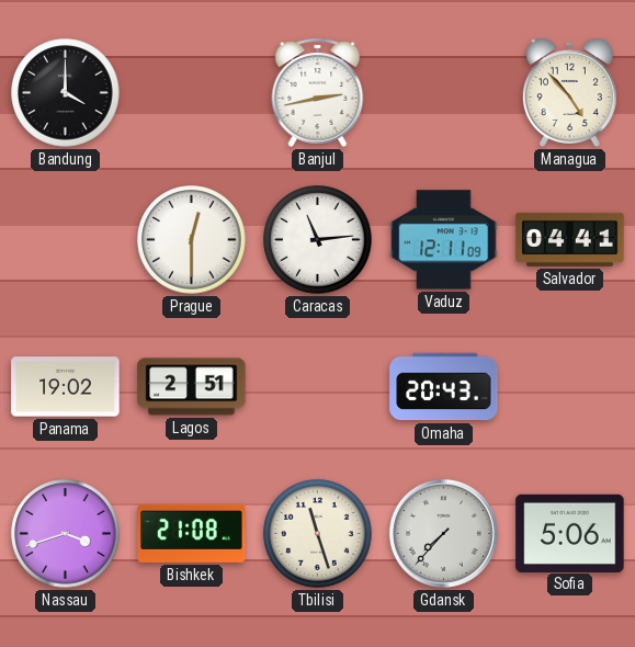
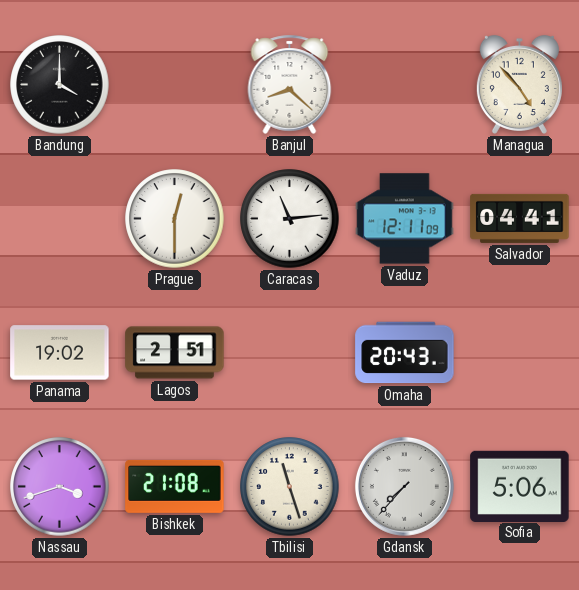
Banjul: 2:43 -> 8:22
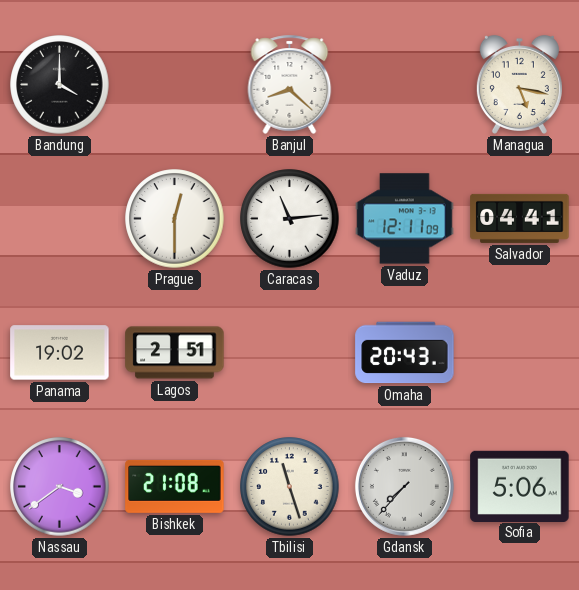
Managua: 4:53 -> 5:17
Nassau: 3:42 -> 3:39
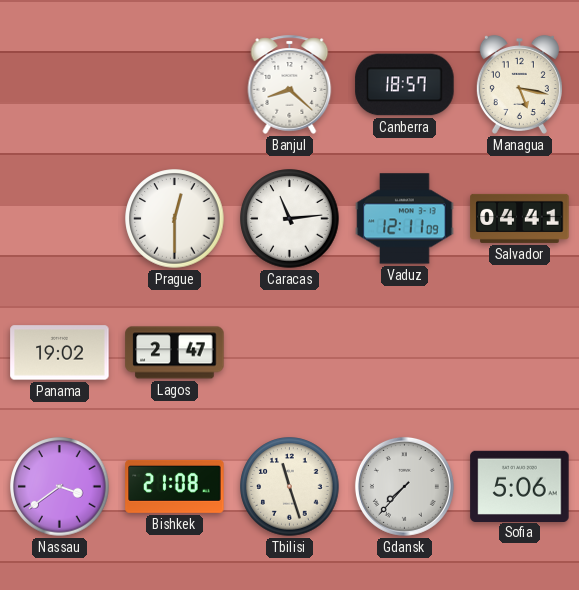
Bandung: 4:00 -> none
Canberra: none -> 18:57
Lagos: 2:51 -> 2:47
Omaha: 20:43 -> none
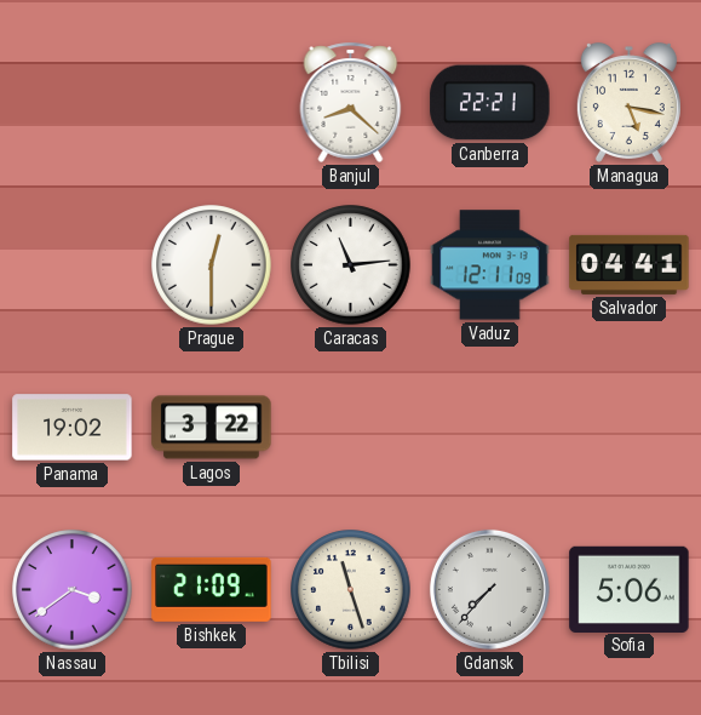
Canberra: 18:57 -> 22:21
Lagos: 2:47 -> 3:22
Bishkek: 21:08 -> 21:09
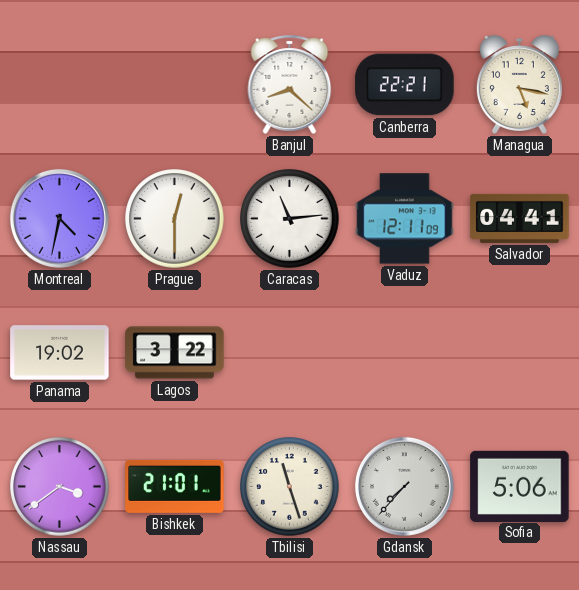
Montreal: none -> 4:32
Bishkek: 21:09 -> 21:01
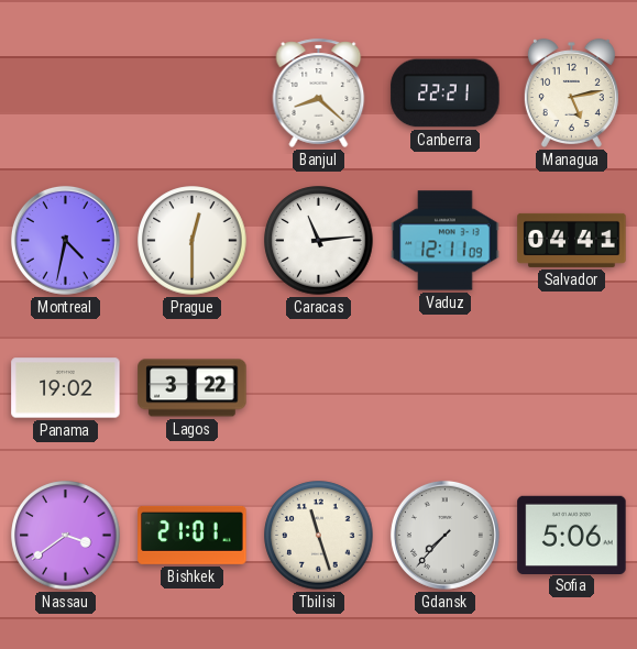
Managua: 5:17 -> 5:13
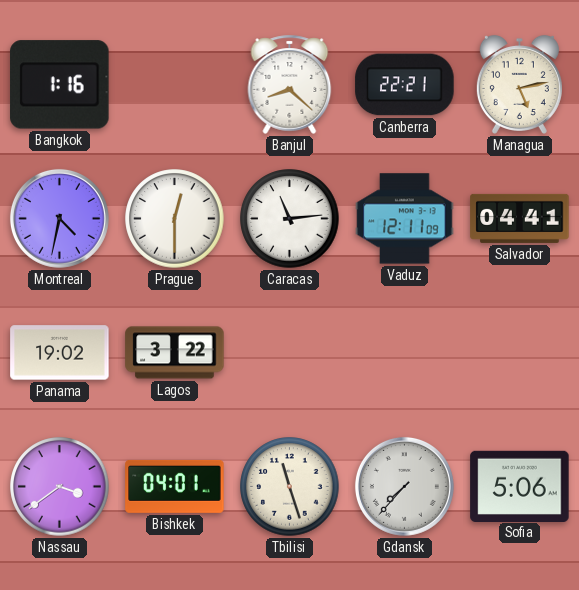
Bangkok: none -> 1:16
Bishkek: 21:01 -> 04:01
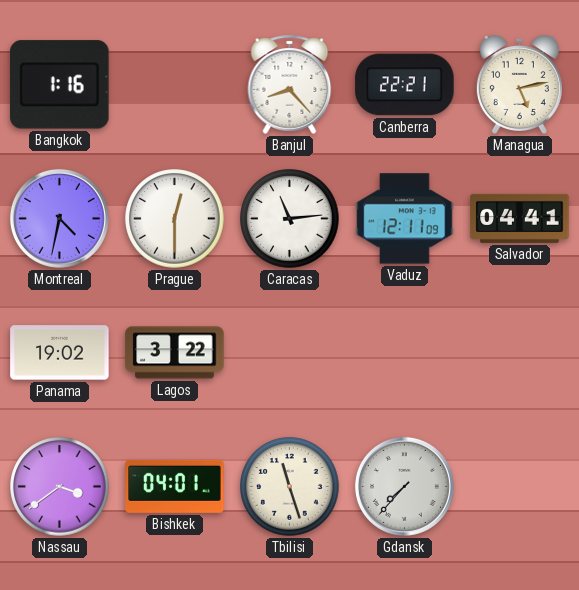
Banjul: 8:22 -> 8:23
Sofia: 5:06 -> none
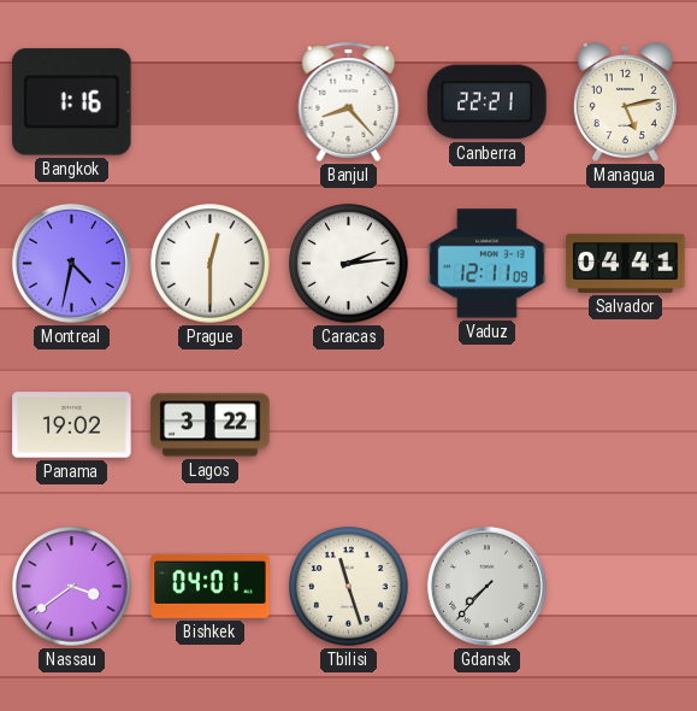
Caracas: 11:14 -> 2:14
